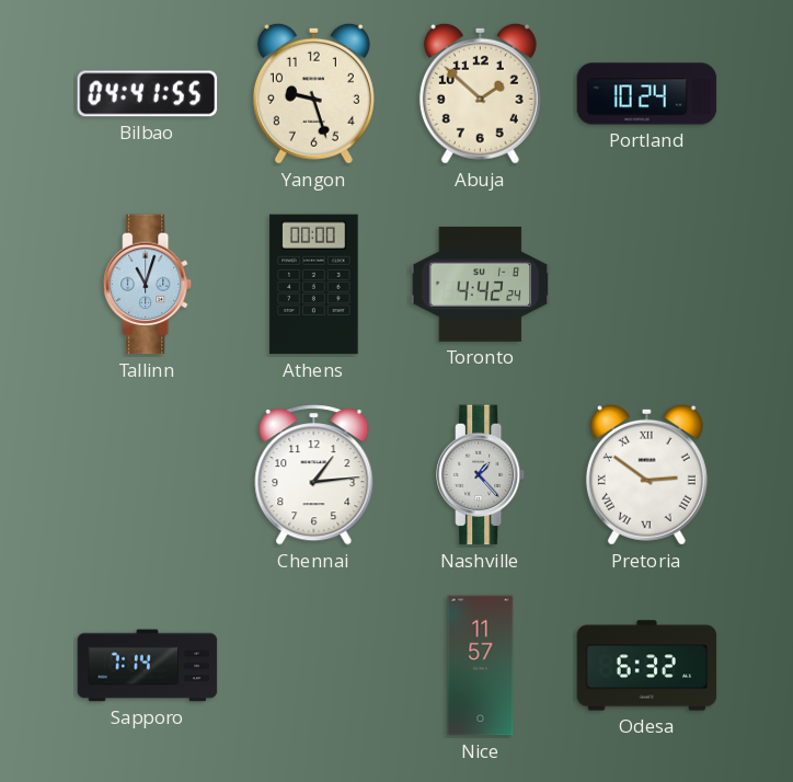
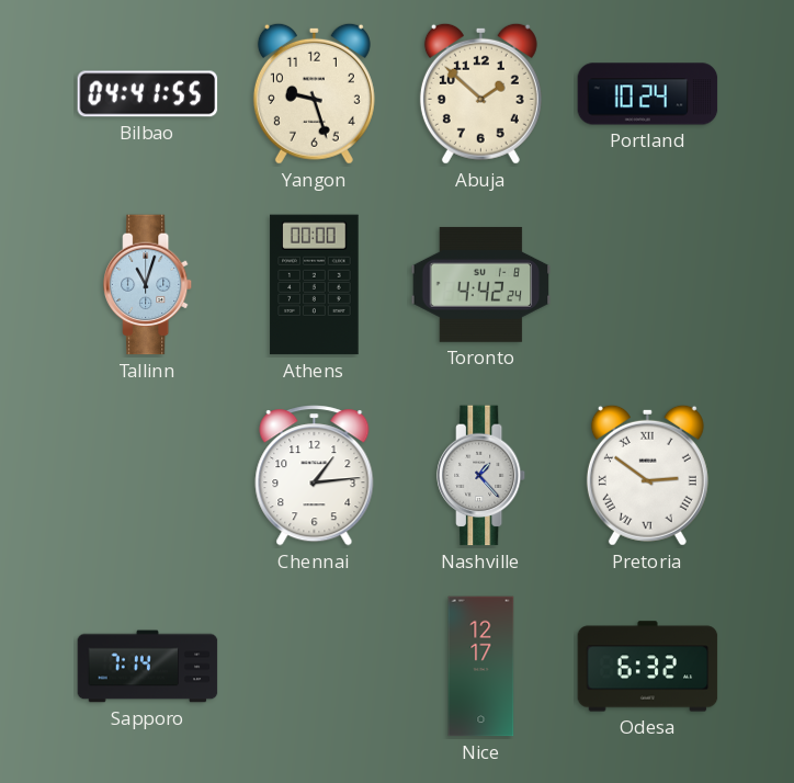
Nice: 11:57 -> 12:17
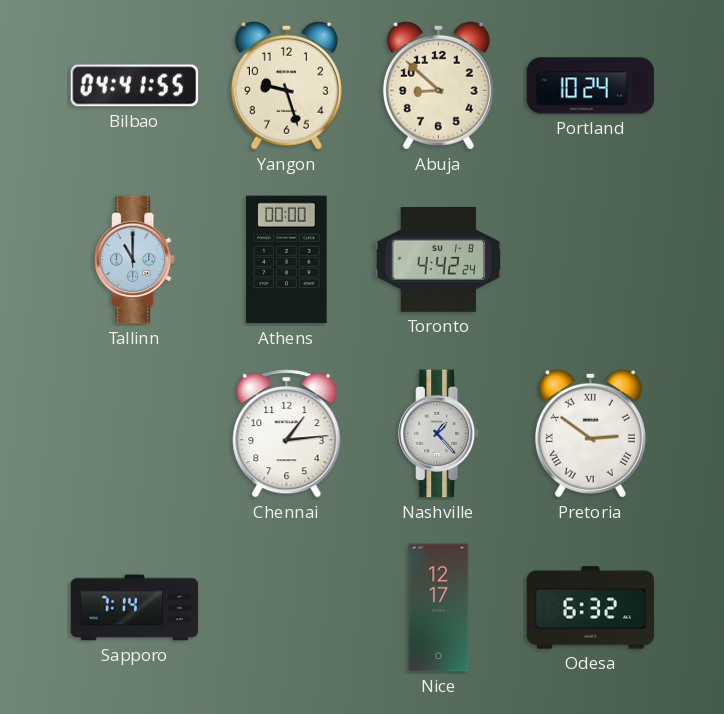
Abuja: 1:52 -> 8:52
Tallinn: 11:03 -> 11:00
